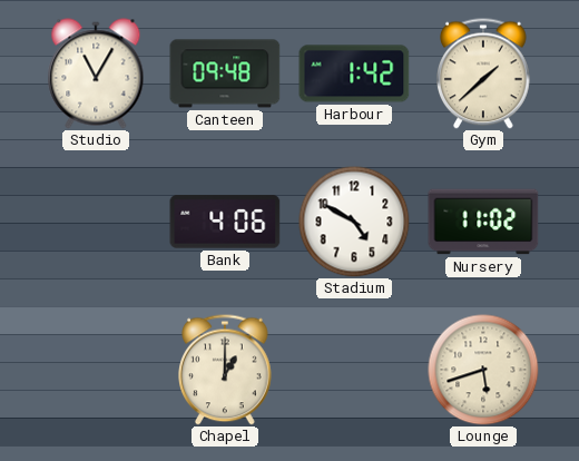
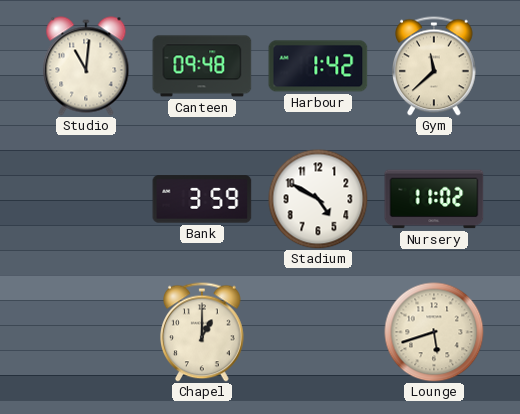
Studio: 11:05 -> 11:01
Gym: 1:38 -> 11:38
Bank: 4:06 -> 3:59
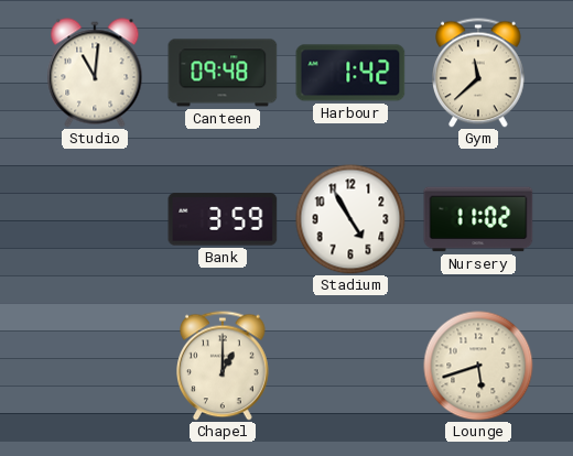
Stadium: 4:50 -> 4:55
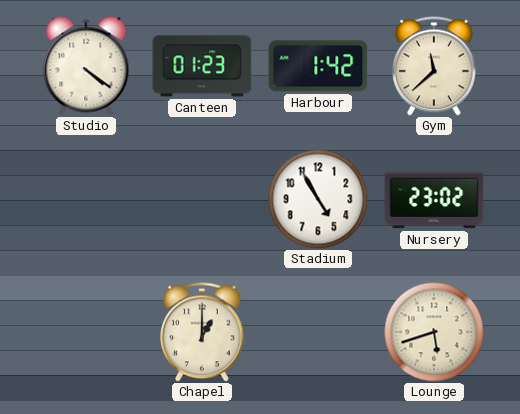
Studio: 11:01 -> 4:21
Canteen: 09:48 -> 01:23
Bank: 3:59 -> none
Nursery: 11:02 -> 23:02
